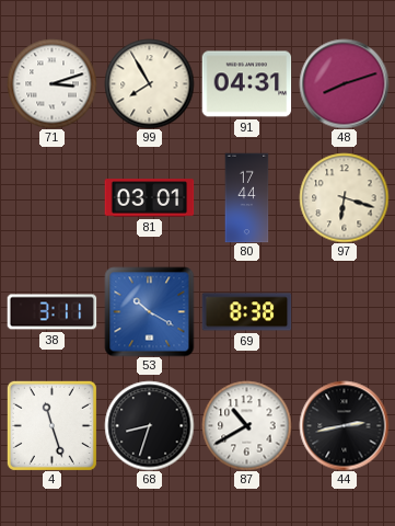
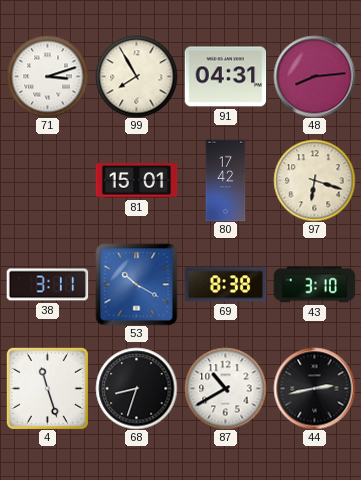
48: 8:12 -> 8:14
81: 03:01 -> 15:01
80: 17:44 -> 17:42
43: none -> 3:10
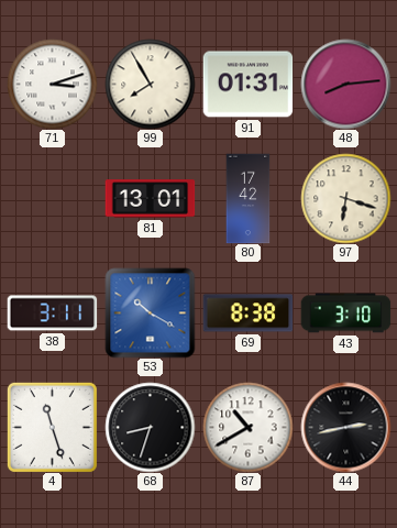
91: 04:31 -> 01:31
81: 15:01 -> 13:01
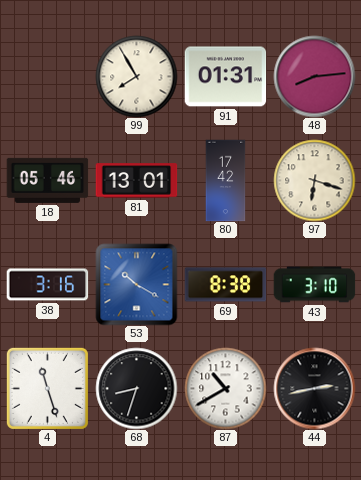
71: 3:12 -> none
18: none -> 05:46
38: 3:11 -> 3:16
